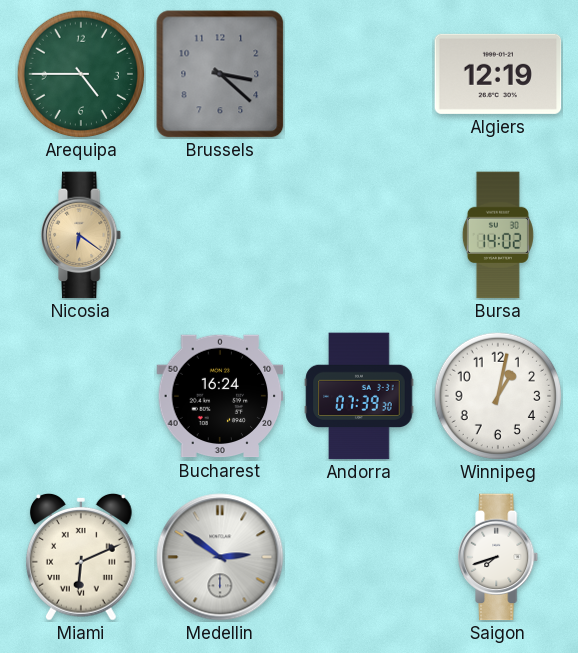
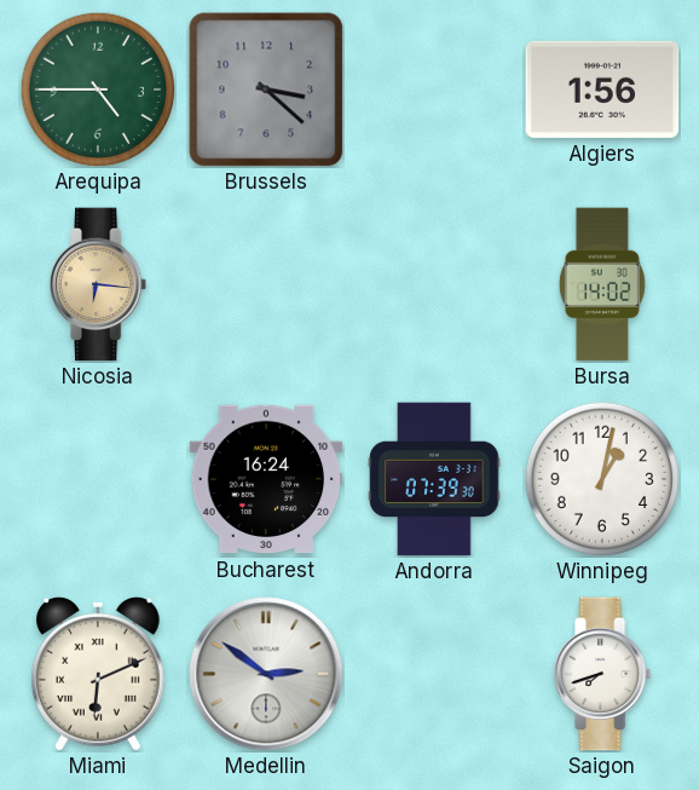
Algiers: 12:19 -> 1:56
Nicosia: 6:21 -> 6:16
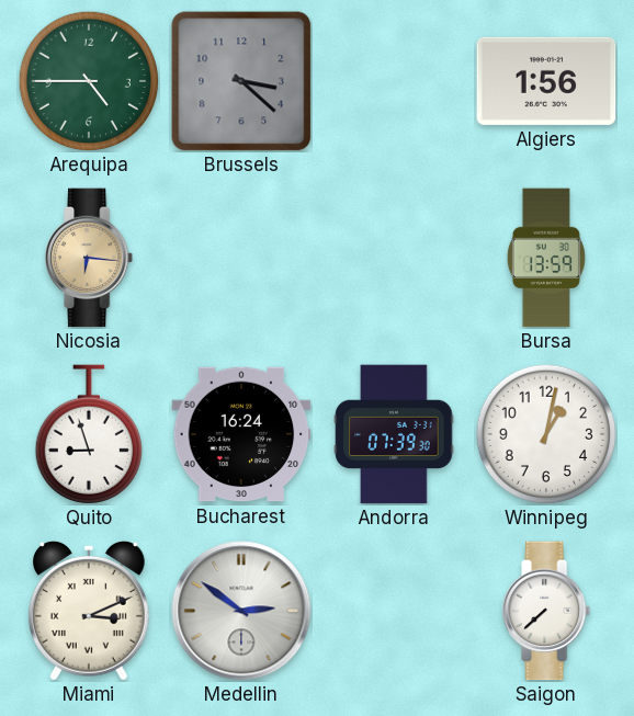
Bursa: 14:02 -> 13:59
Quito: none -> 8:57
Miami: 6:11 -> 3:11
Saigon: 7:42 -> 7:38
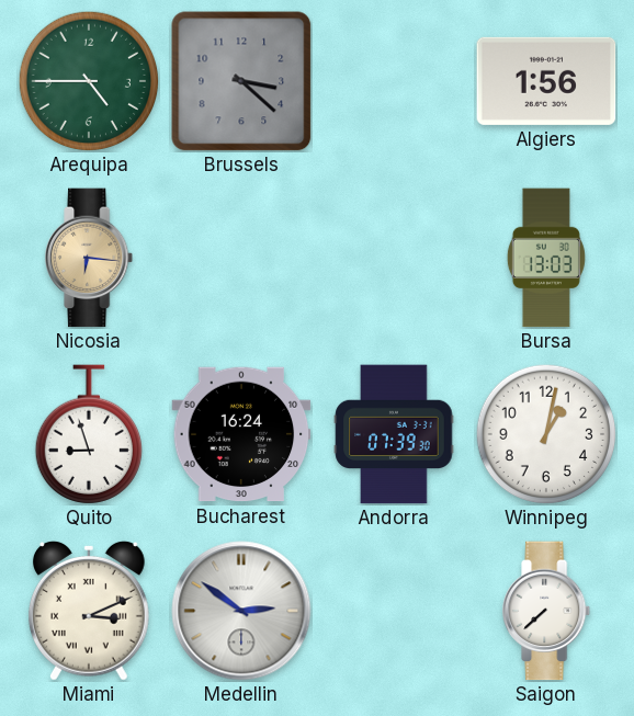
Bursa: 13:59 -> 13:03
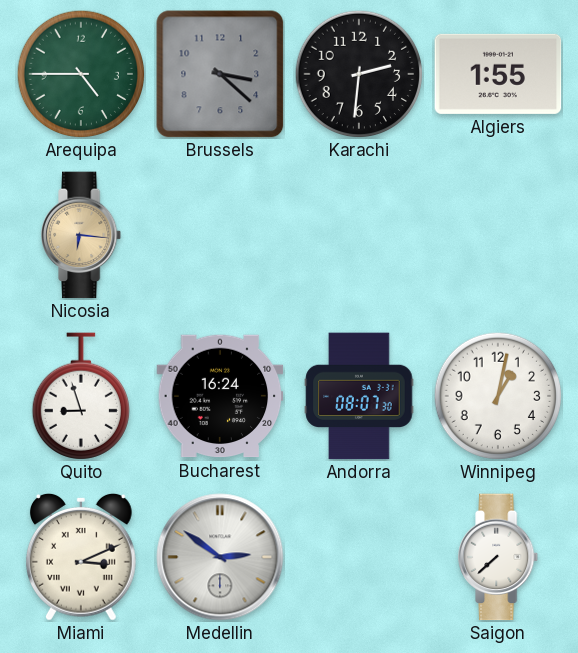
Karachi: none -> 2:31
Algiers: 1:56 -> 1:55
Bursa: 13:03 -> none
Andorra: 07:39 -> 08:07
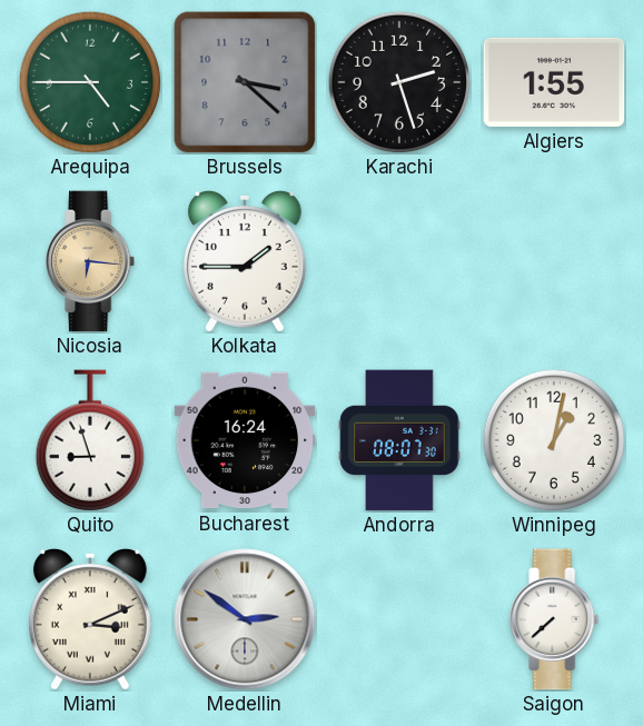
Karachi: 2:31 -> 2:27
Kolkata: none -> 1:45
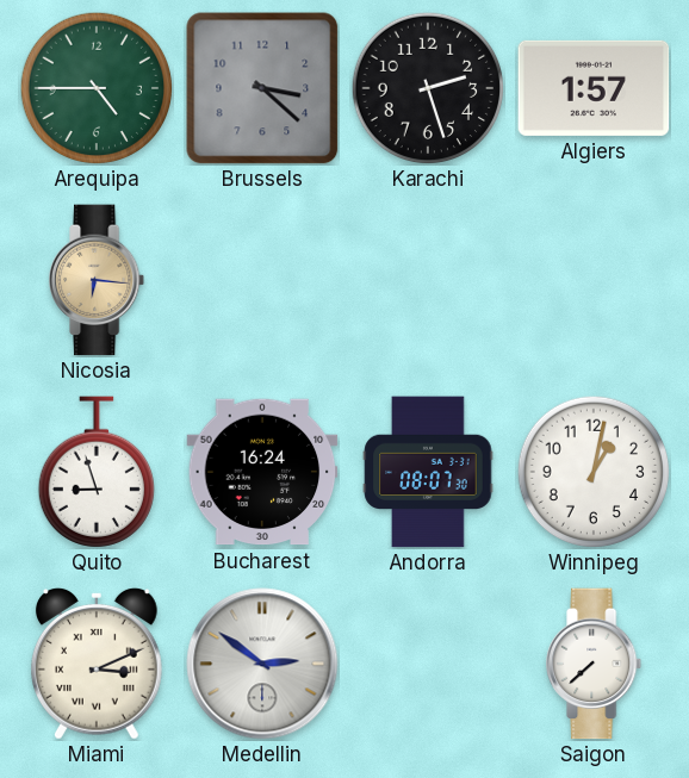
Algiers: 1:55 -> 1:57
Kolkata: 1:45 -> none
